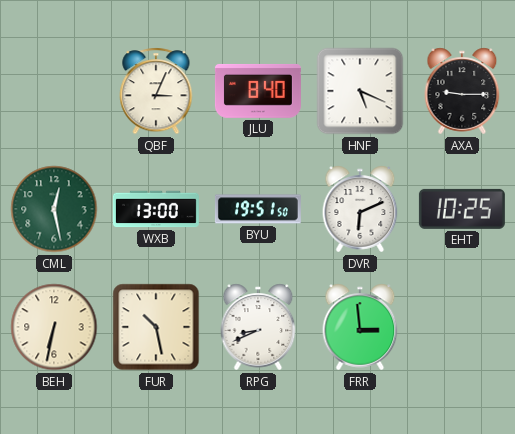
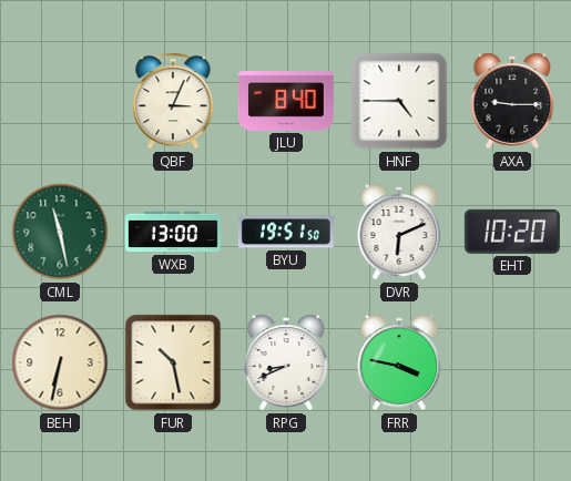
HNF: 5:19 -> 4:45
CML: 12:28 -> 11:28
EHT: 10:25 -> 10:20
FRR: 2:59 -> 3:47
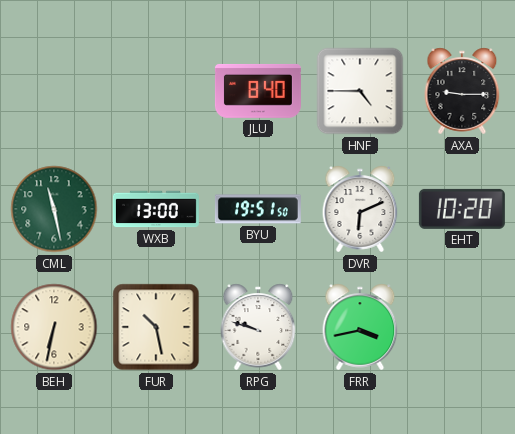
QBF: 3:04 -> none
RPG: 8:41 -> 9:48
FRR: 3:47 -> 3:43
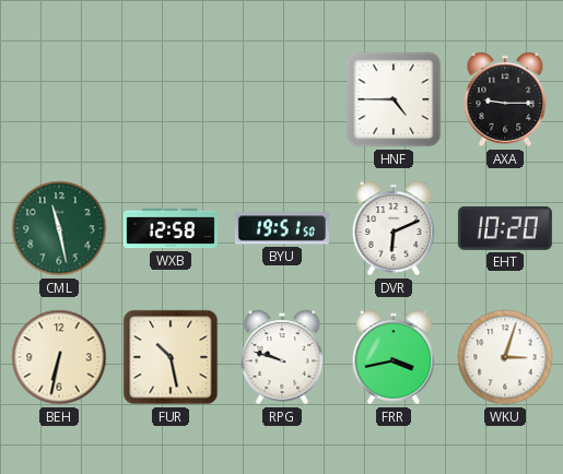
JLU: 8:40 -> none
WXB: 13:00 -> 12:58
WKU: none -> 3:03
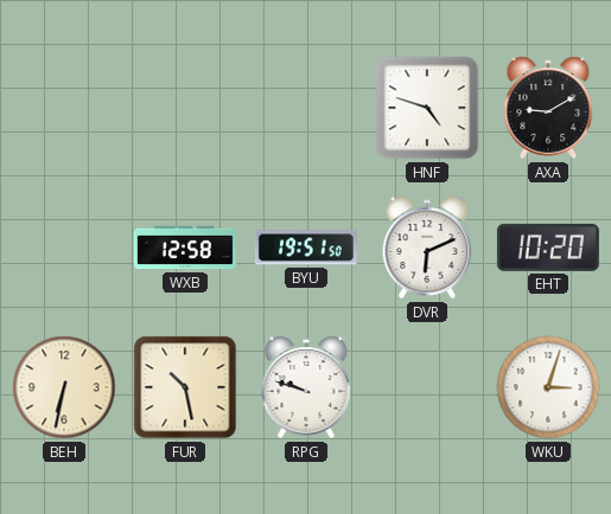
HNF: 4:45 -> 4:48
AXA: 9:15 -> 9:10
CML: 11:28 -> none
FRR: 3:43 -> none
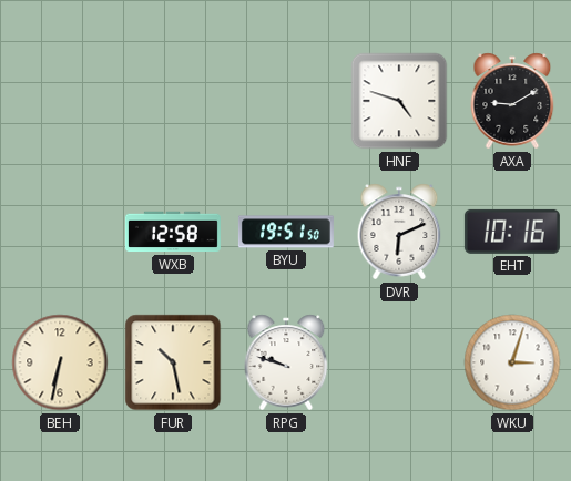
EHT: 10:20 -> 10:16
